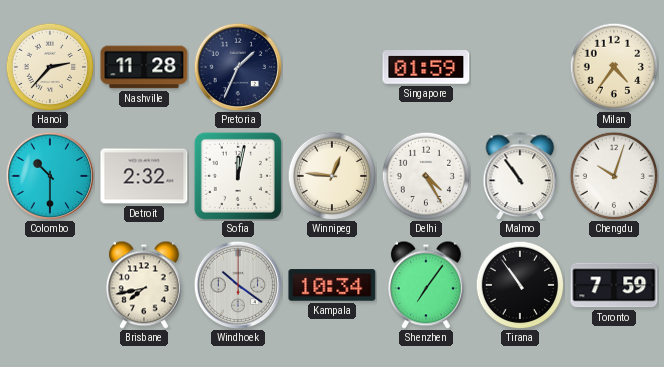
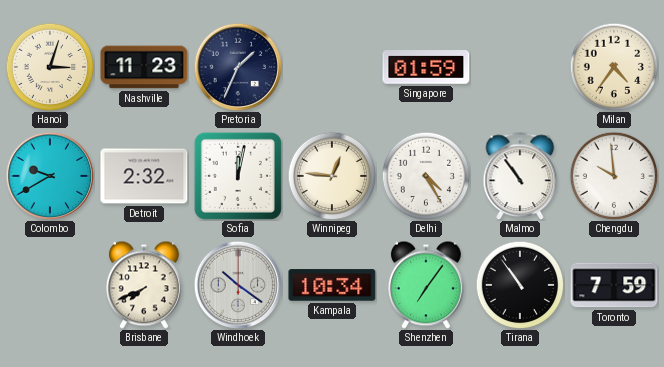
Hanoi: 2:37 -> 3:03
Nashville: 11:28 -> 11:23
Colombo: 10:30 -> 9:40
Chengdu: 10:03 -> 9:59
Brisbane: 7:43 -> 7:41
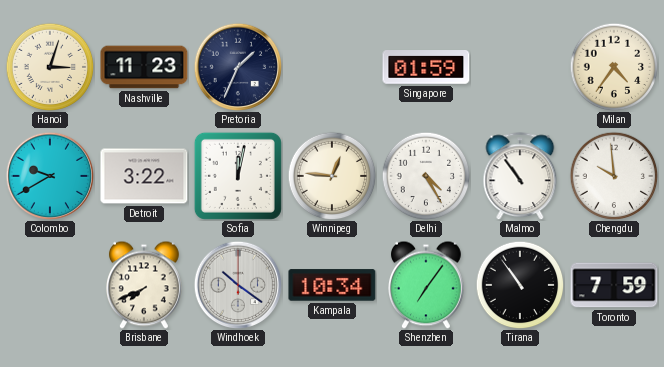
Detroit: 2:32 -> 3:22
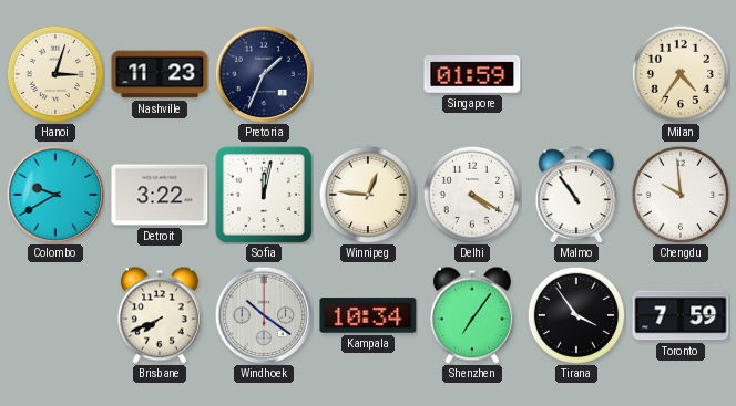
Delhi: 4:25 -> 4:20
Tirana: 10:54 -> 3:54
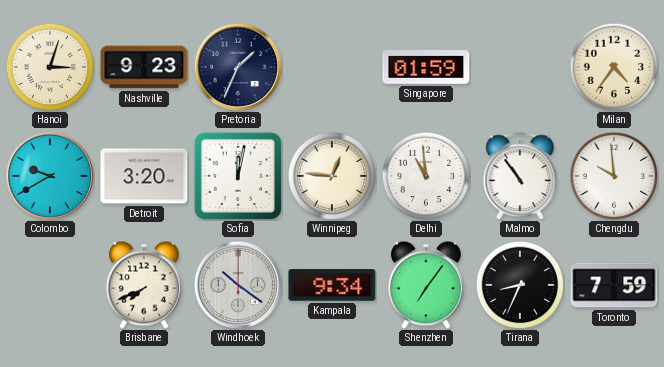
Nashville: 11:23 -> 9:23
Detroit: 3:22 -> 3:20
Delhi: 4:20 -> 10:59
Kampala: 10:34 -> 9:34
Tirana: 3:54 -> 8:34
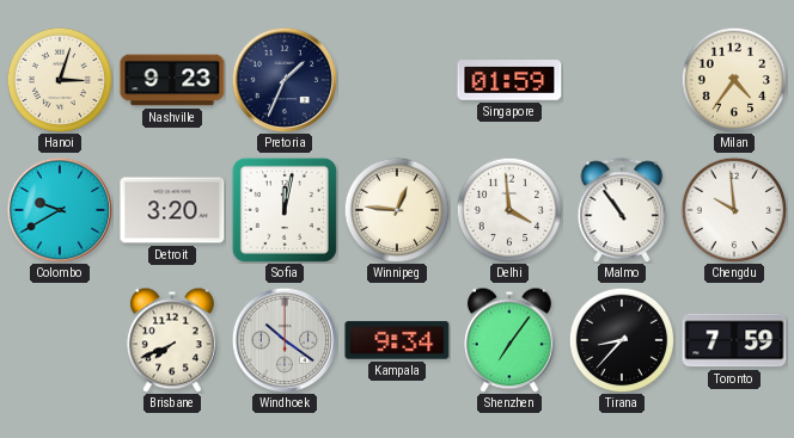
Delhi: 10:59 -> 3:59
Tirana: 8:34 -> 8:37
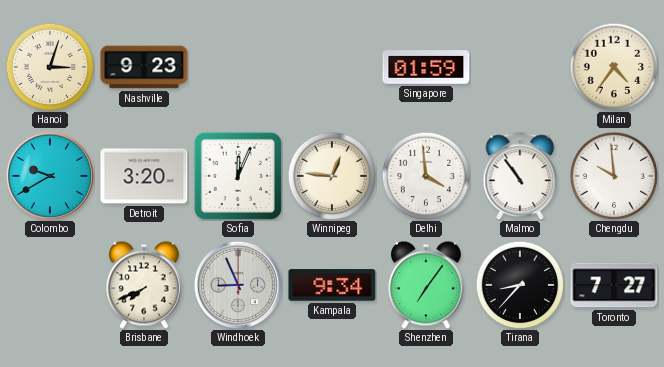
Pretoria: 1:34 -> none
Sofia: 12:02 -> 12:04
Windhoek: 10:21 -> 8:56
Toronto: 7:59 -> 7:27
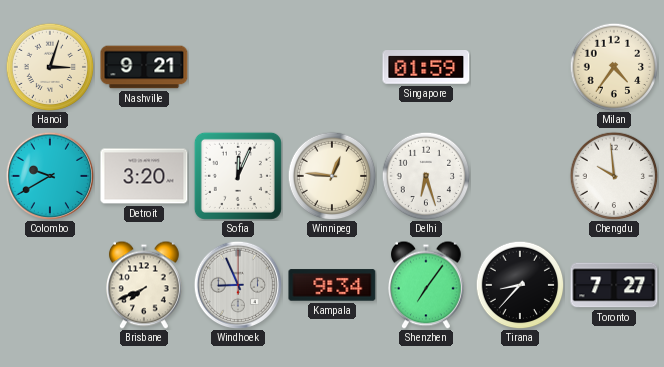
Nashville: 9:23 -> 9:21
Delhi: 3:59 -> 6:27
Malmo: 10:54 -> none
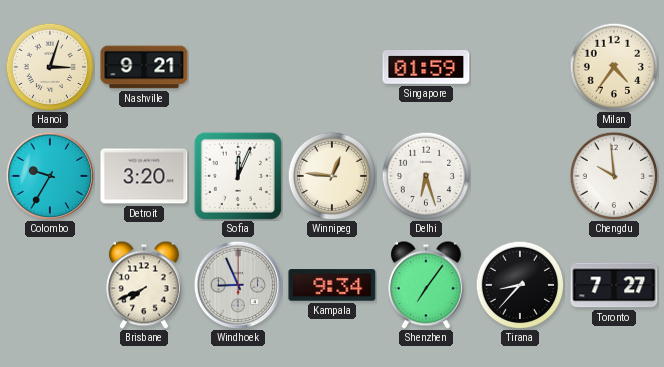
Colombo: 9:40 -> 9:35
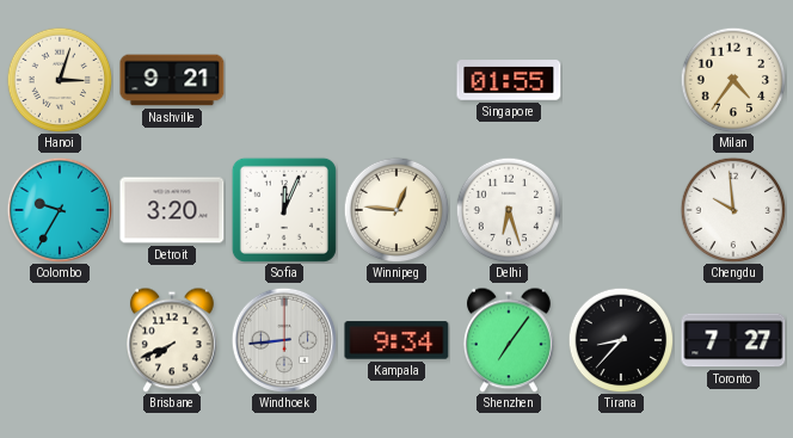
Singapore: 01:59 -> 01:55
Windhoek: 8:56 -> 8:44
